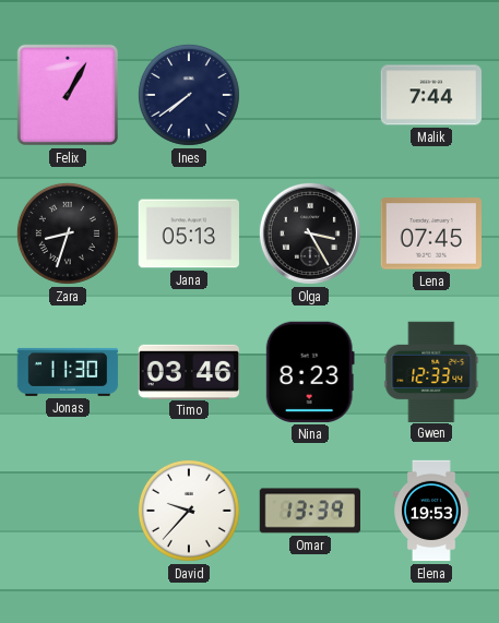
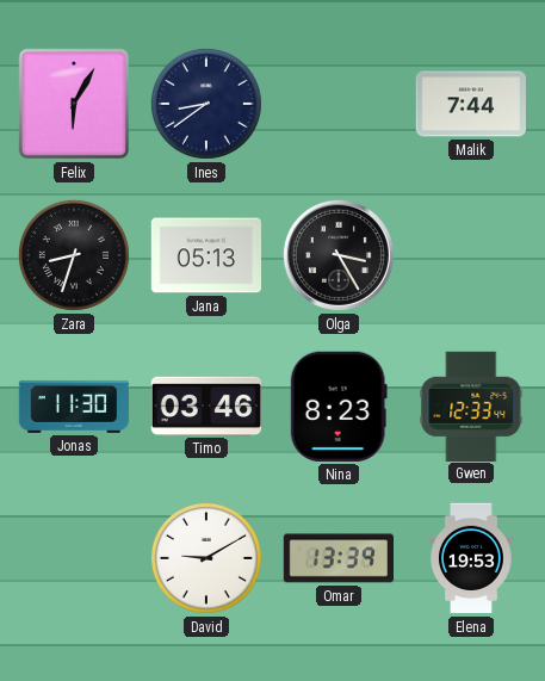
Felix: 1:05 -> 6:05
Ines: 7:39 -> 8:39
Lena: 07:45 -> none
David: 9:37 -> 9:10
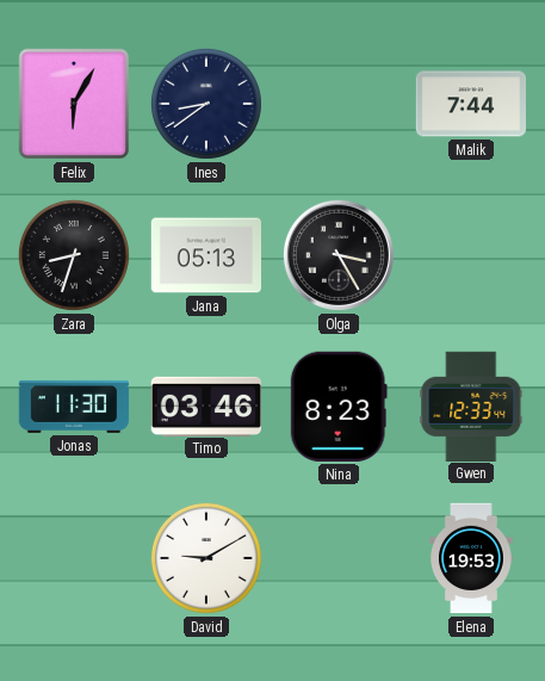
Omar: 13:39 -> none
